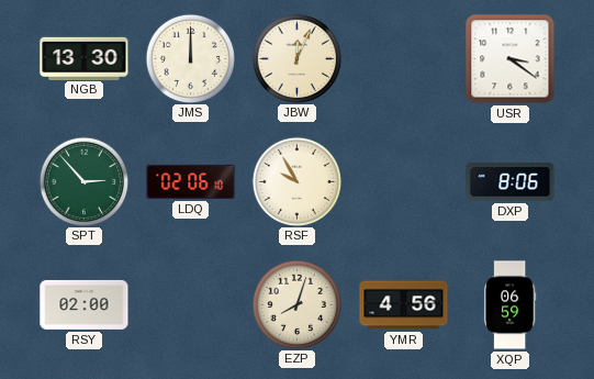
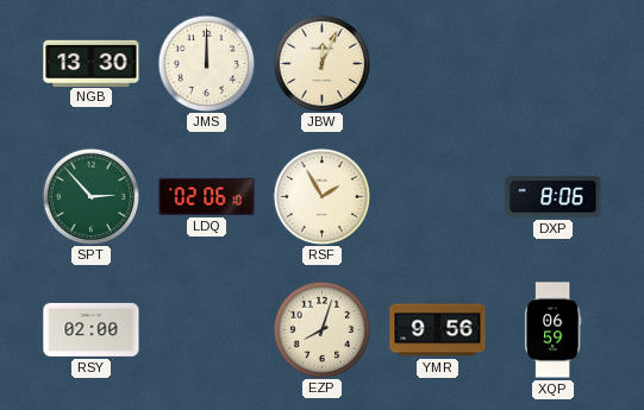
USR: 3:21 -> none
RSF: 9:55 -> 1:55
YMR: 4:56 -> 9:56
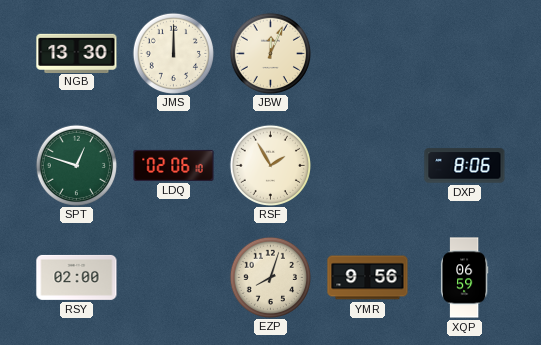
SPT: 2:53 -> 12:48
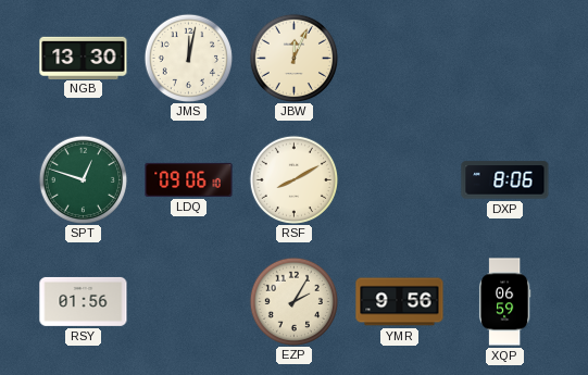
JMS: 12:00 -> 12:02
LDQ: 02:06 -> 09:06
RSF: 1:55 -> 8:10
RSY: 02:00 -> 01:56
EZP: 8:03 -> 2:05
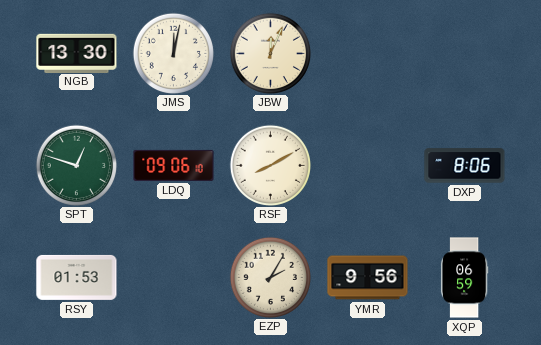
RSY: 01:56 -> 01:53
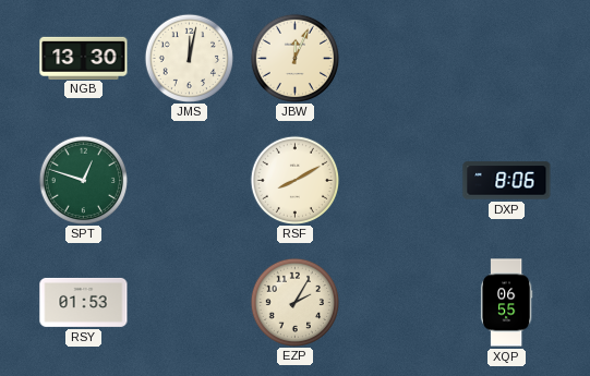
LDQ: 09:06 -> none
YMR: 9:56 -> none
XQP: 06:59 -> 06:55
